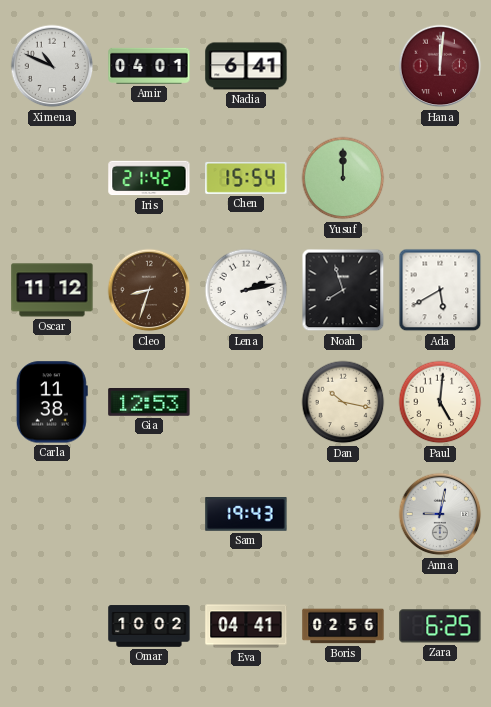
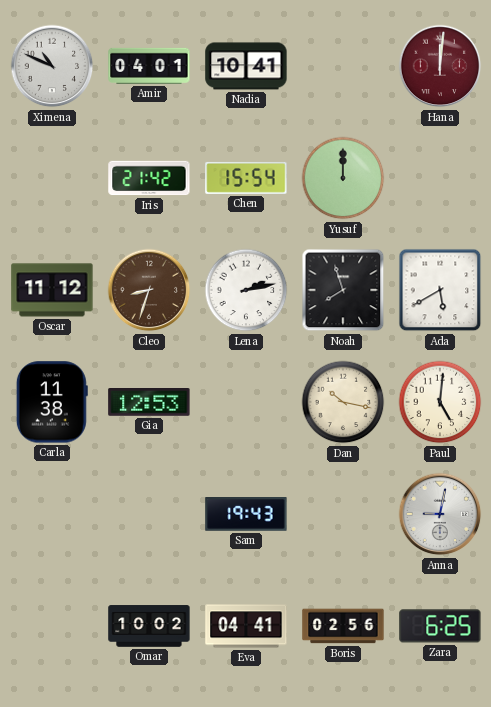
Nadia: 6:41 -> 10:41
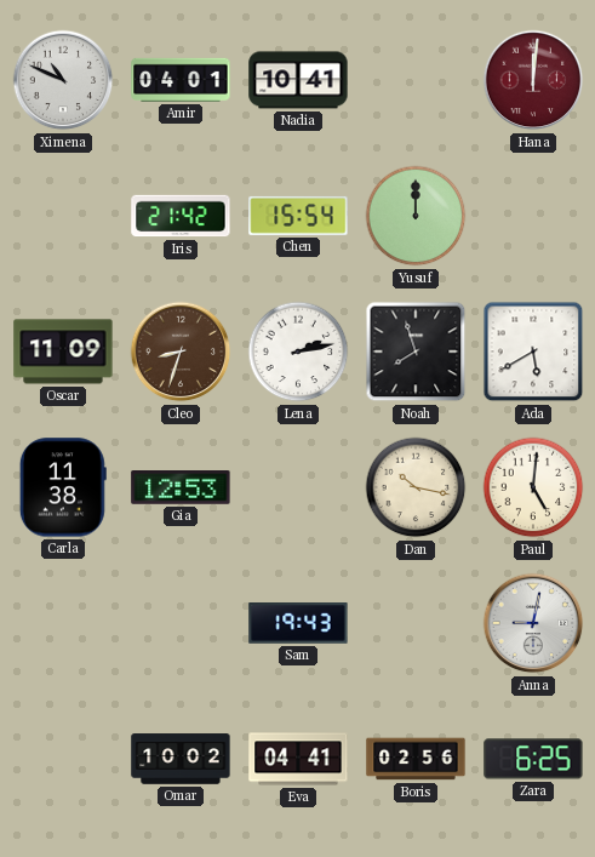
Oscar: 11:12 -> 11:09
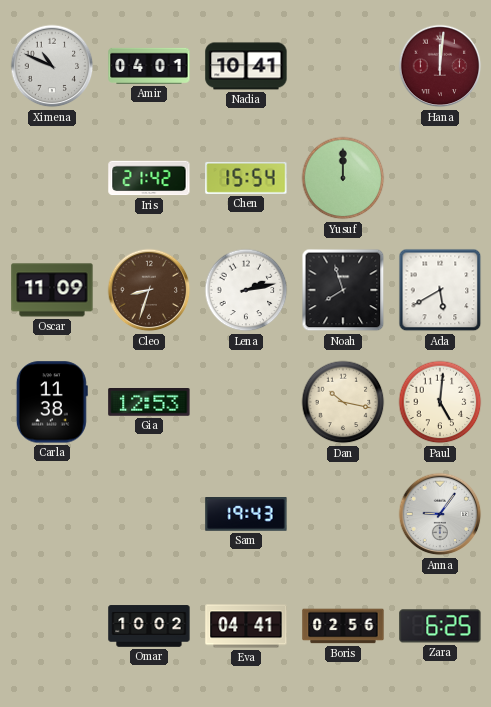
Anna: 9:02 -> 9:06
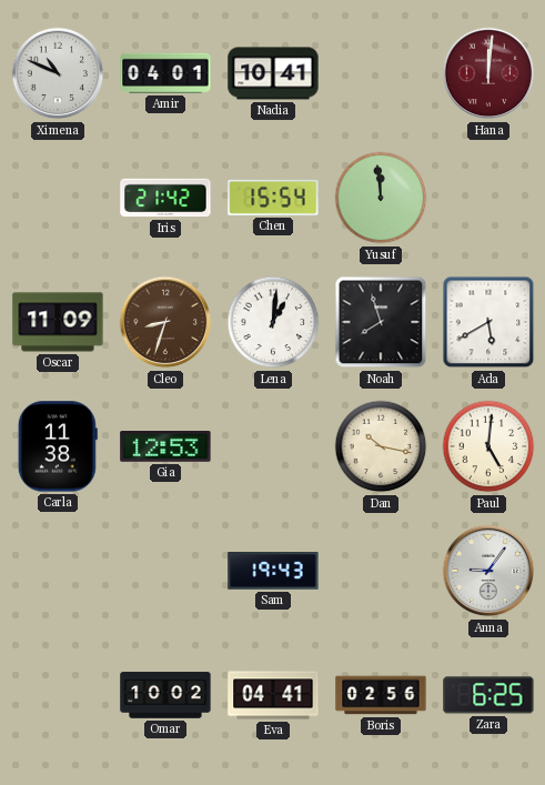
Yusuf: 12:00 -> 11:59
Lena: 2:13 -> 1:01
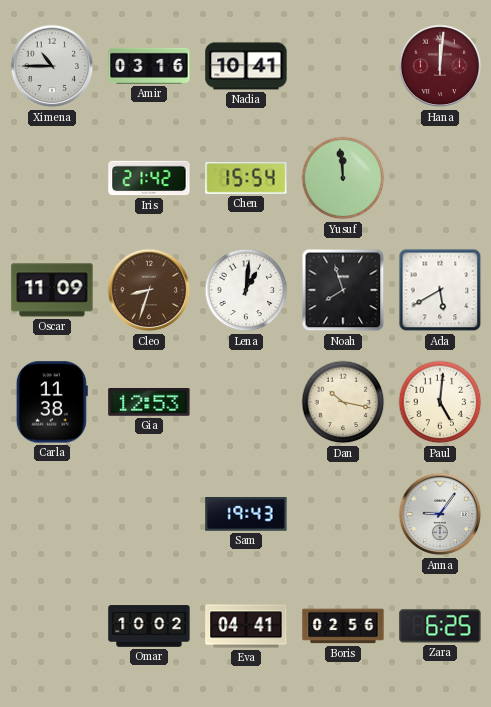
Ximena: 10:49 -> 10:45
Amir: 04:01 -> 03:16
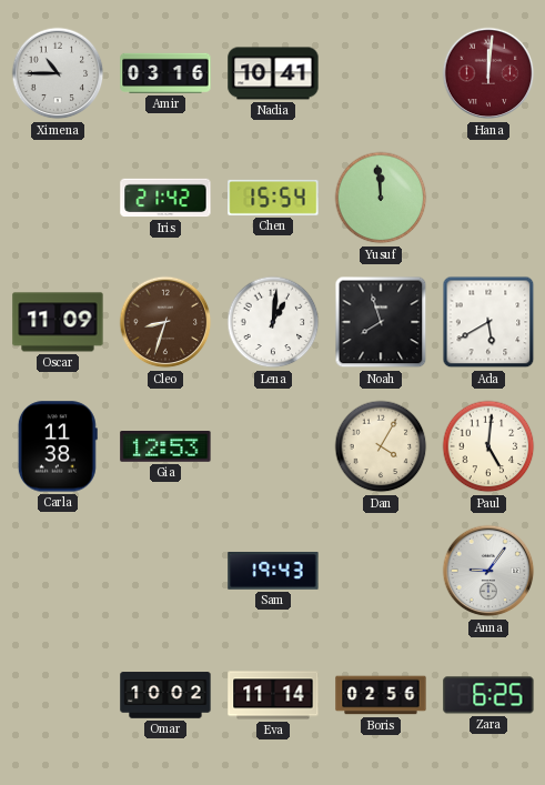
Dan: 10:17 -> 4:05
Eva: 04:41 -> 11:14
